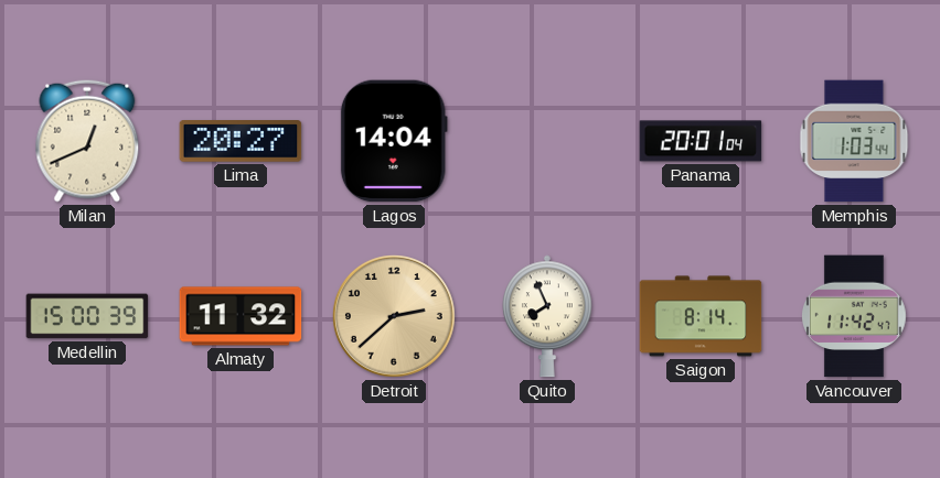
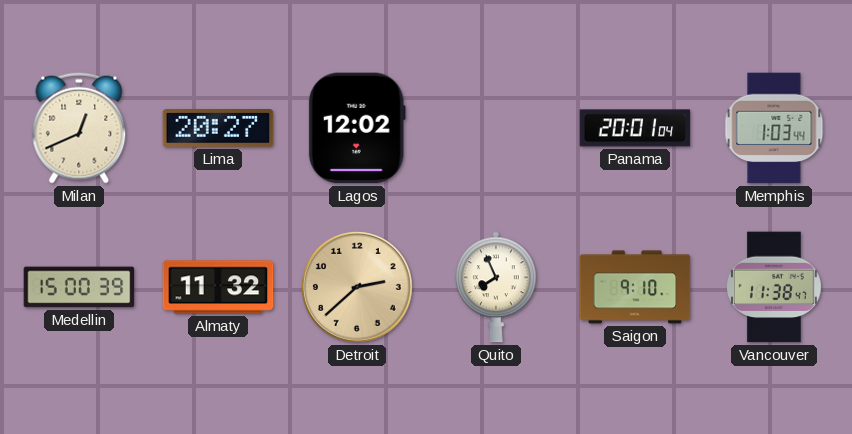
Lagos: 14:04 -> 12:02
Saigon: 8:14 -> 9:10
Vancouver: 11:42 -> 11:38
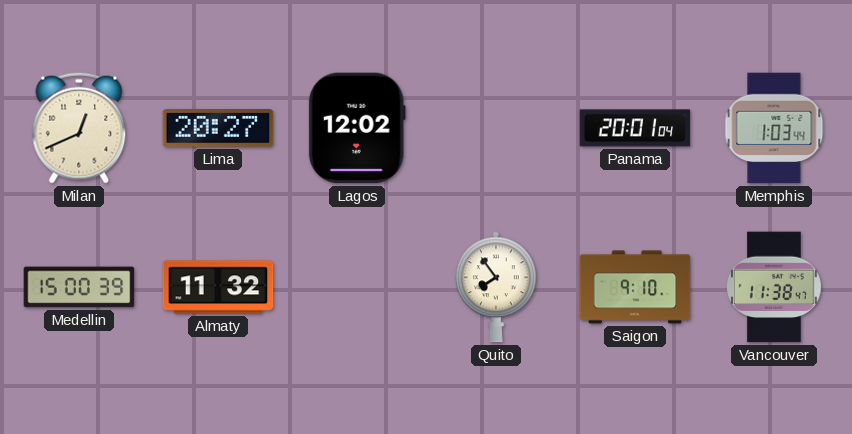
Detroit: 2:38 -> none
Quito: 7:56 -> 7:54
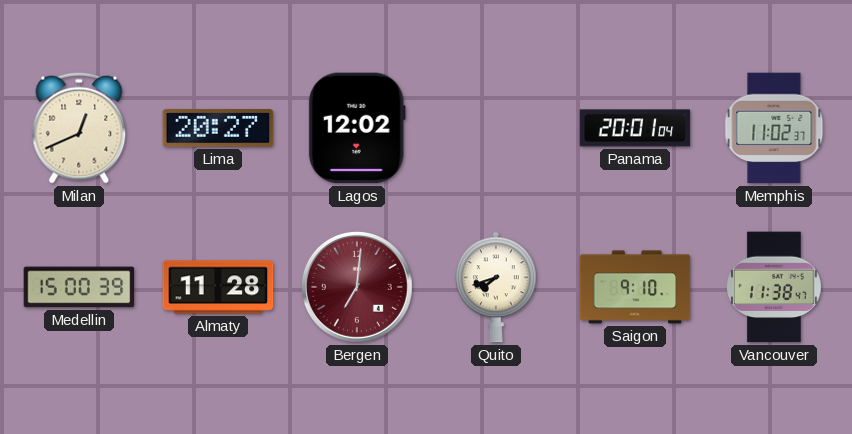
Memphis: 1:03 -> 11:02
Almaty: 11:32 -> 11:28
Bergen: none -> 7:01
Quito: 7:54 -> 7:42
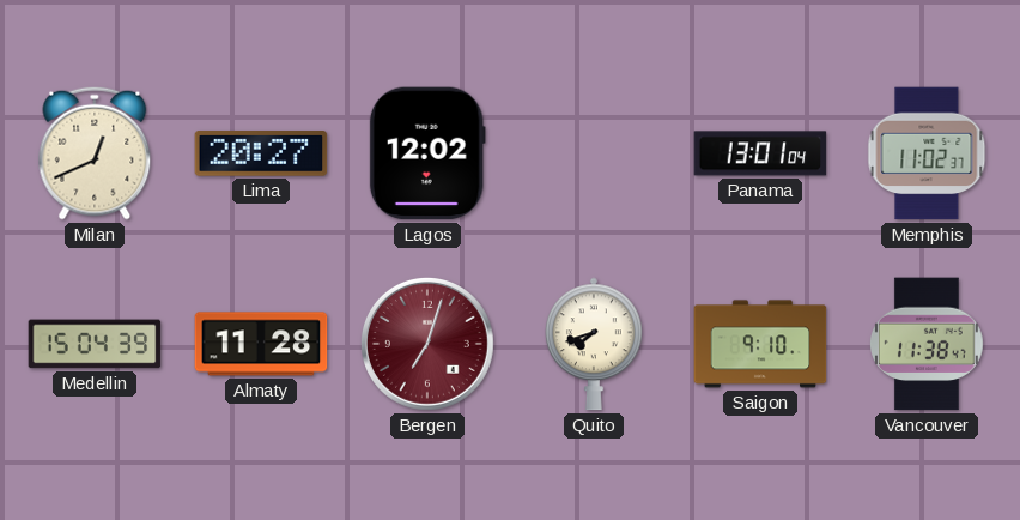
Panama: 20:01 -> 13:01
Medellin: 15:00 -> 15:04
Bergen: 7:01 -> 7:03
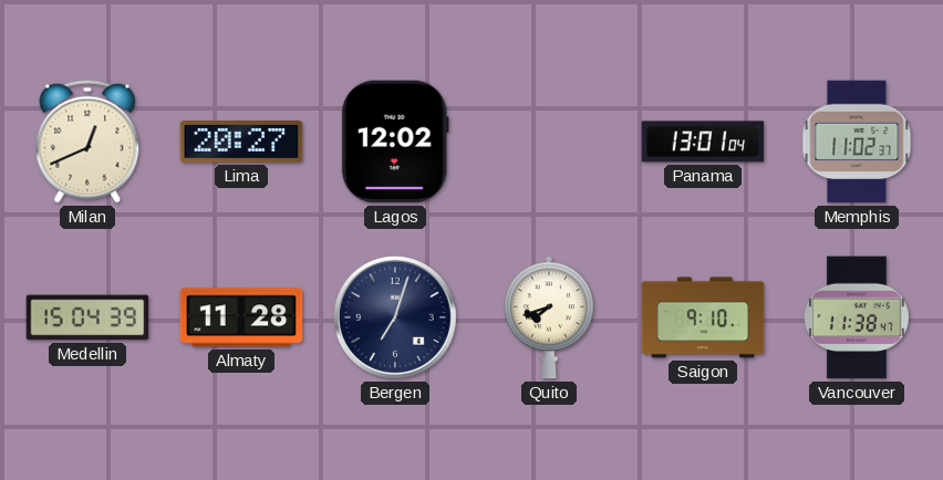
Bergen dial: burgundy -> navy
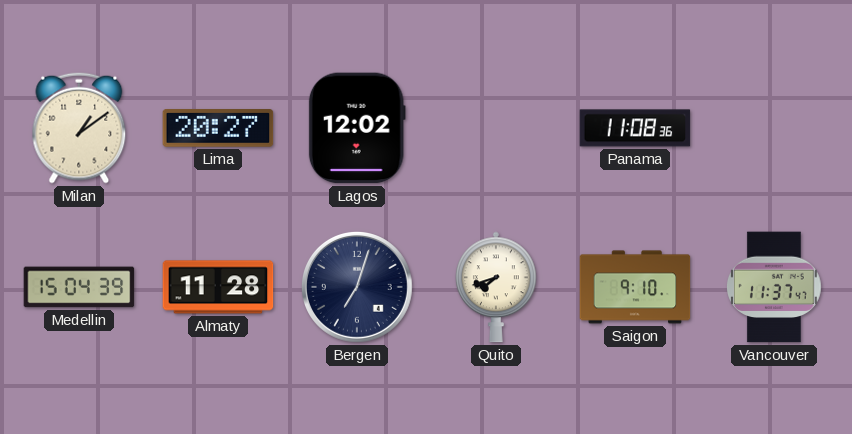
Milan: 12:41 -> 1:09
Panama: 13:01 -> 11:08
Memphis: 11:02 -> none
Vancouver: 11:38 -> 11:37
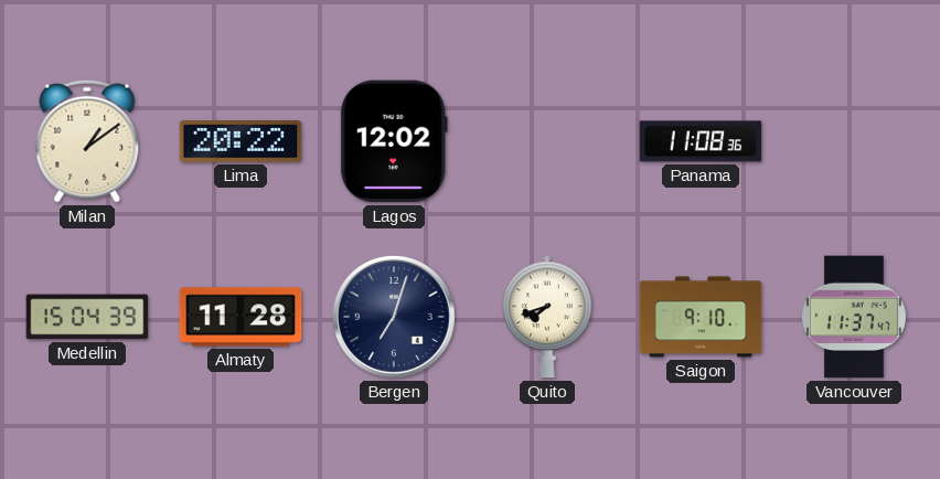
Lima: 20:27 -> 20:22
